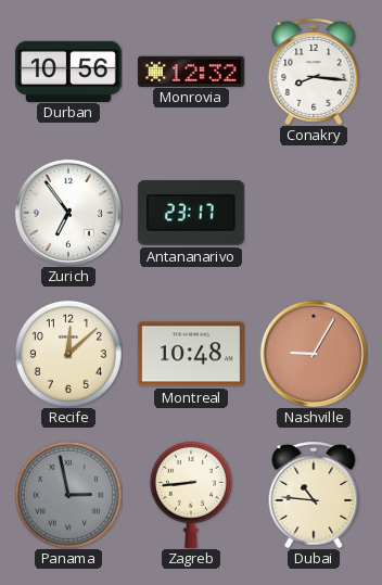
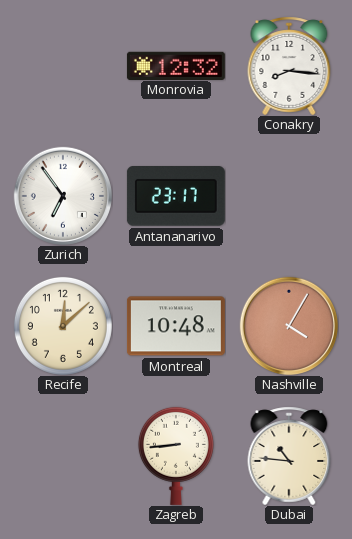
Durban: 10:56 -> none
Nashville: 9:05 -> 4:05
Panama: 2:58 -> none
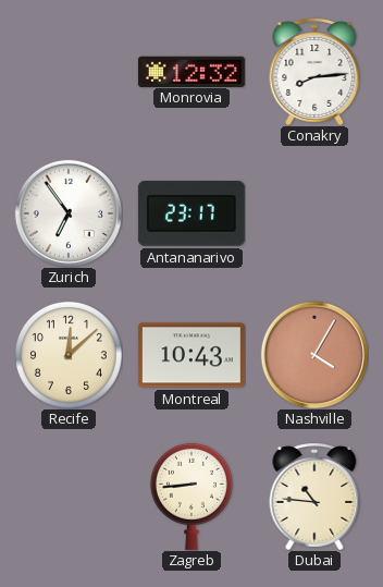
Conakry: 8:16 -> 8:14
Montreal: 10:48 -> 10:43
